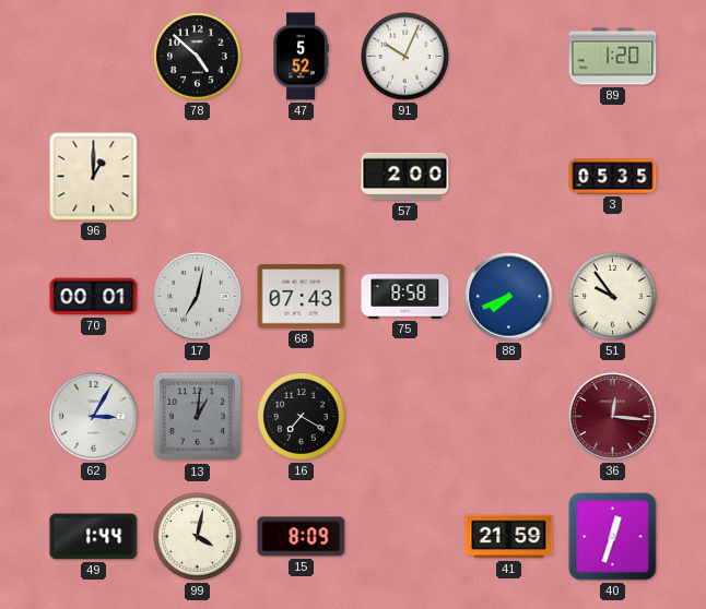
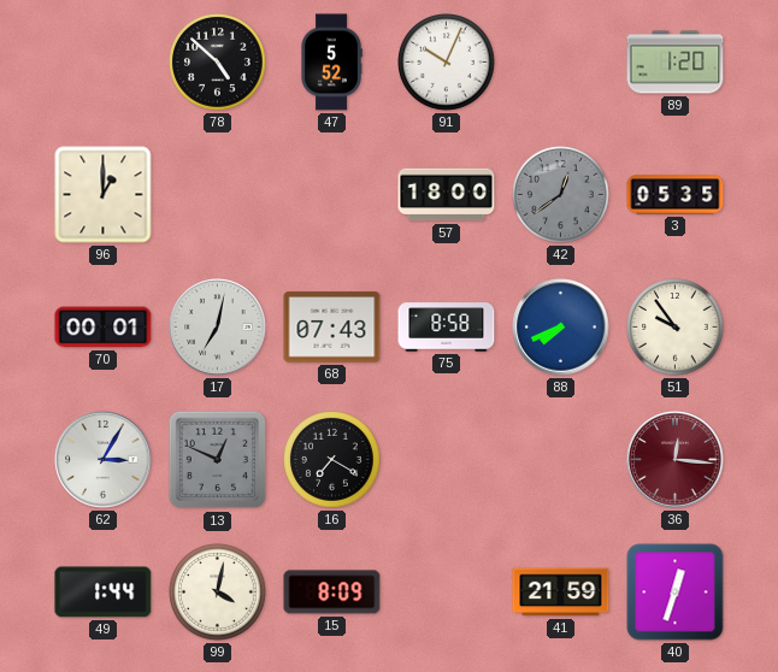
57: 2:00 -> 18:00
42: none -> 12:39
13: 1:01 -> 12:49
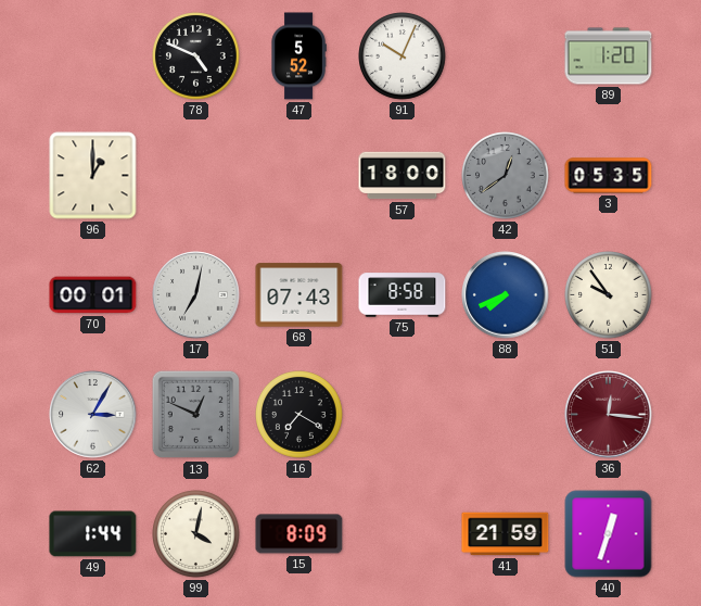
78: 4:52 -> 4:49
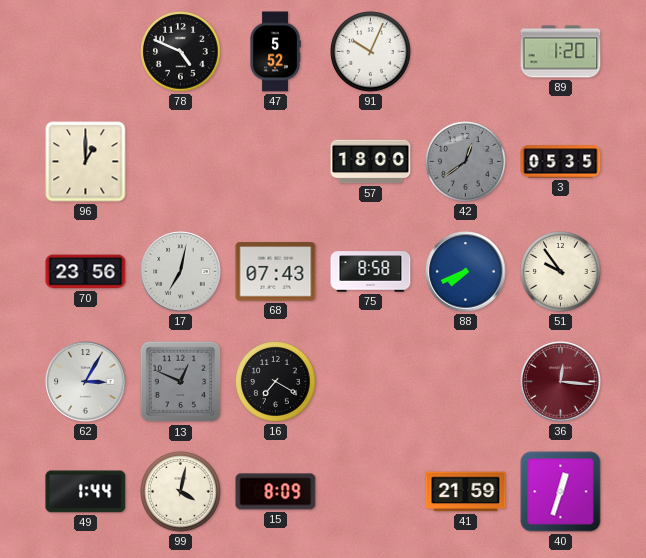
70: 00:01 -> 23:56
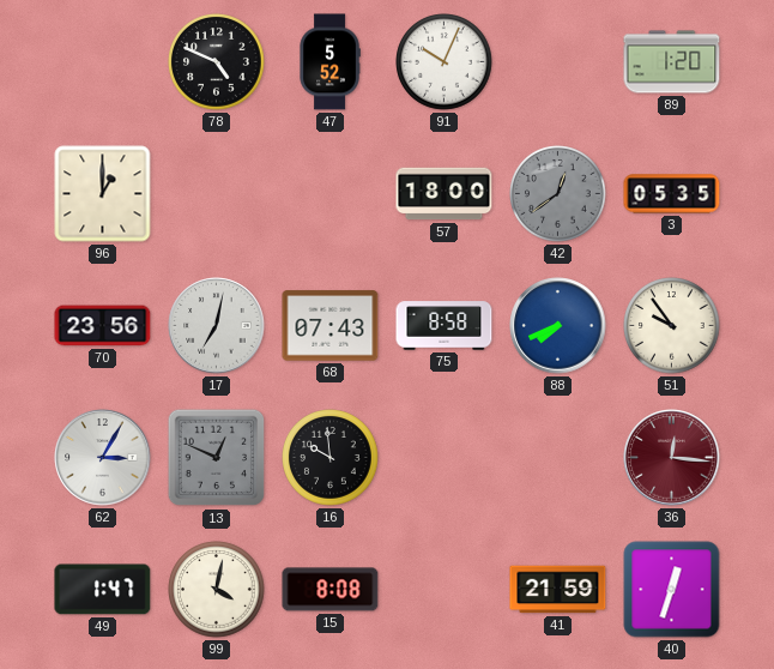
16: 7:20 -> 9:59
49: 1:44 -> 1:47
15: 8:09 -> 8:08
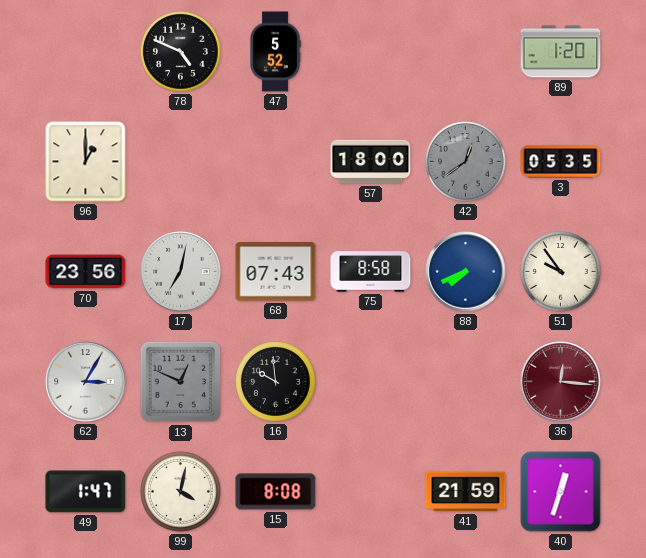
91: 10:04 -> none
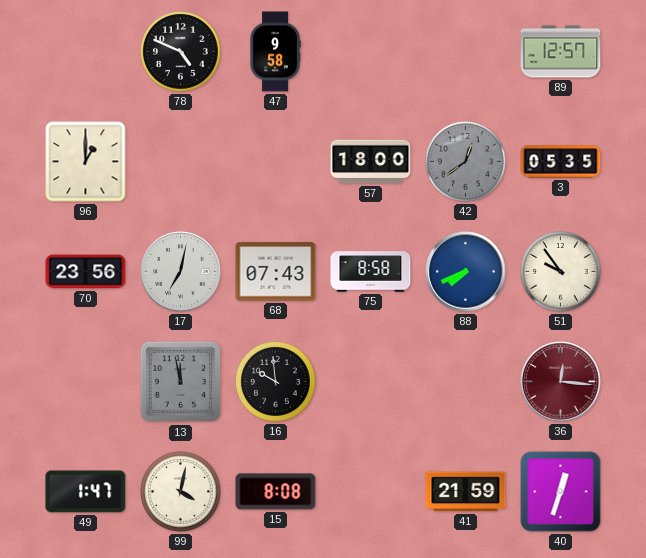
47: 5:52 -> 9:58
89: 1:20 -> 12:57
62: 3:05 -> none
13: 12:49 -> 11:58
